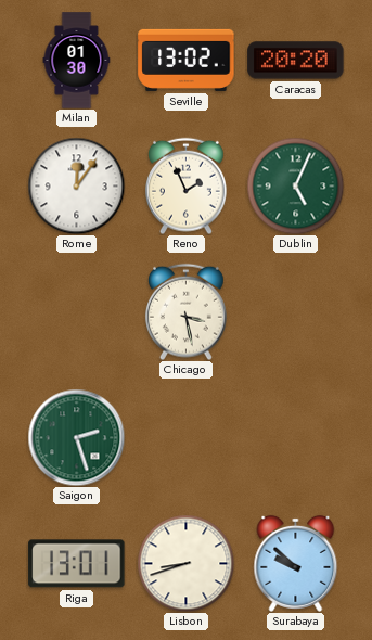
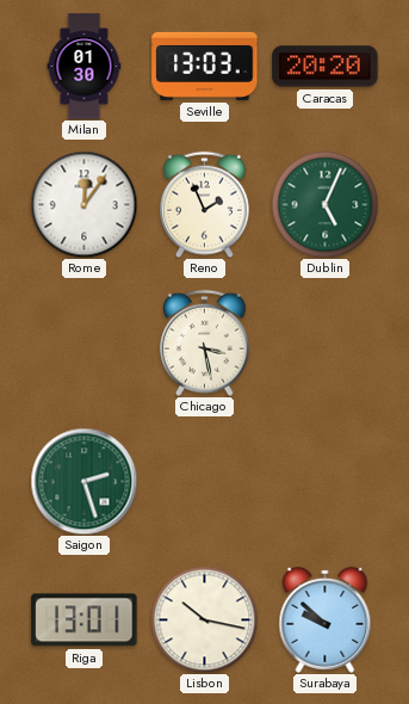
Seville: 13:02 -> 13:03
Lisbon: 8:42 -> 10:17
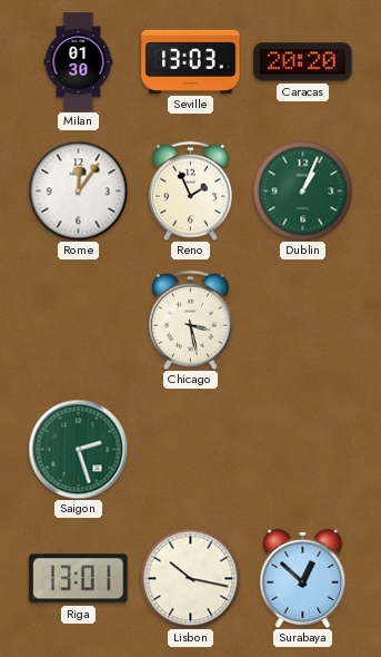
Dublin: 5:04 -> 1:04
Surabaya: 9:52 -> 12:52
